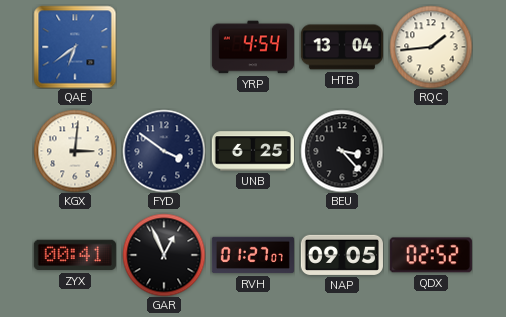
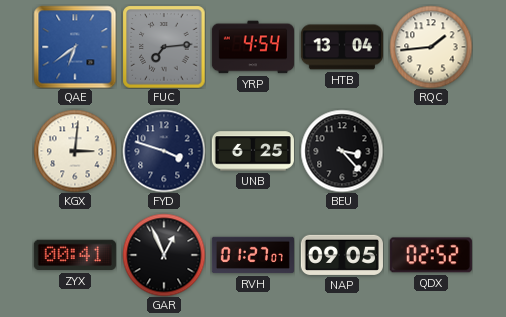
FUC: none -> 7:14
FYD: 3:51 -> 3:48
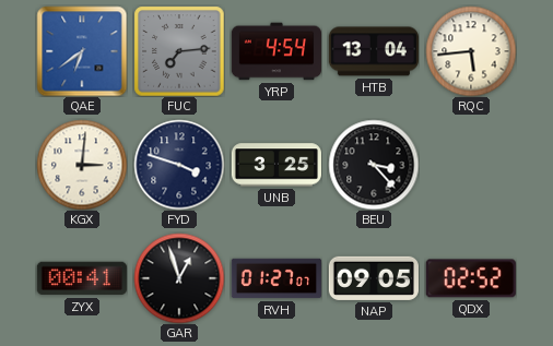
RQC: 1:44 -> 5:44
UNB: 6:25 -> 3:25
GAR: 12:56 -> 12:57
